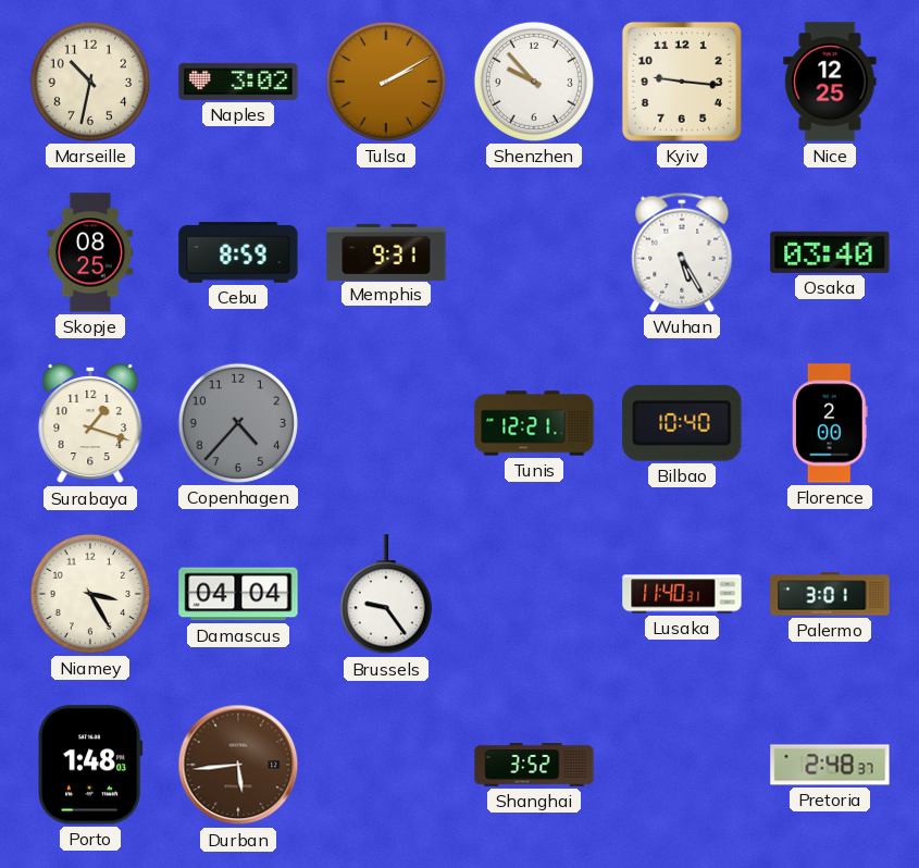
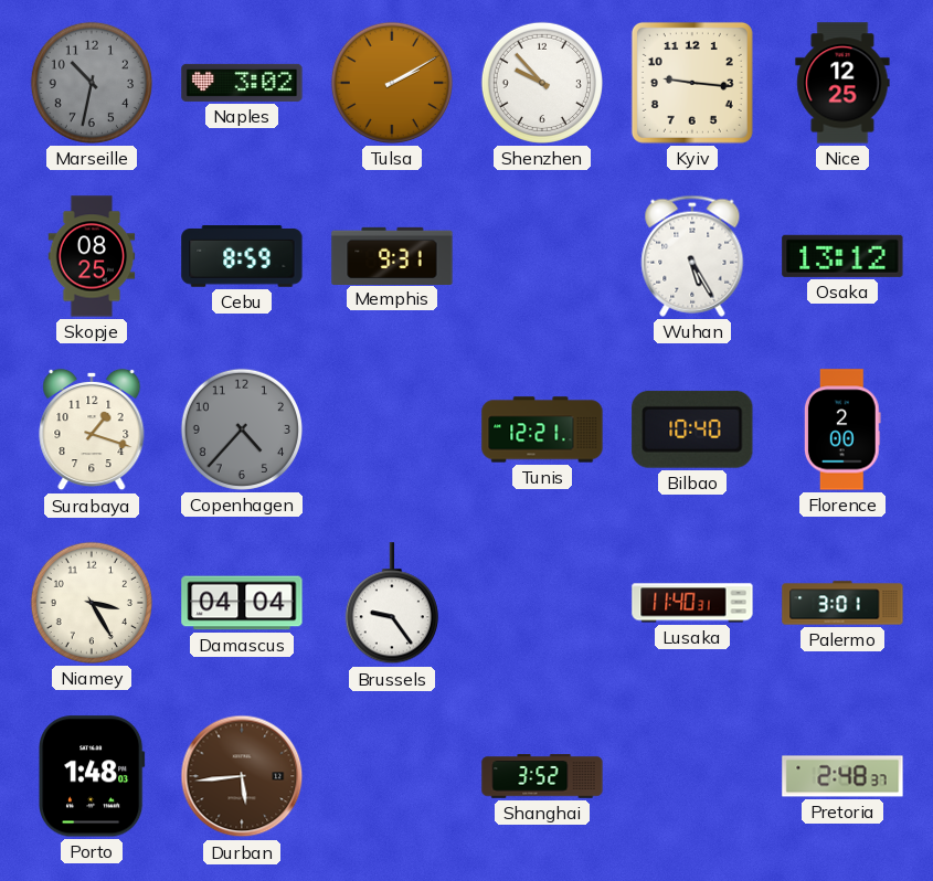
Marseille dial: cream -> grey
Osaka: 03:40 -> 13:12
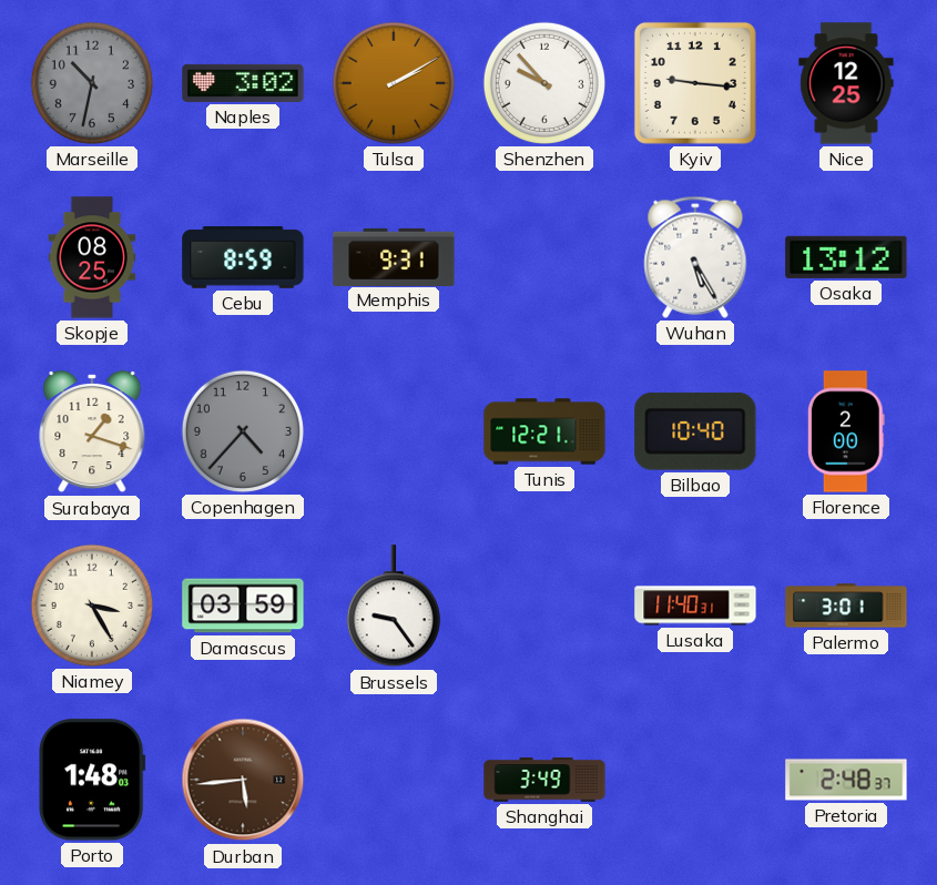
Damascus: 04:04 -> 03:59
Shanghai: 3:52 -> 3:49
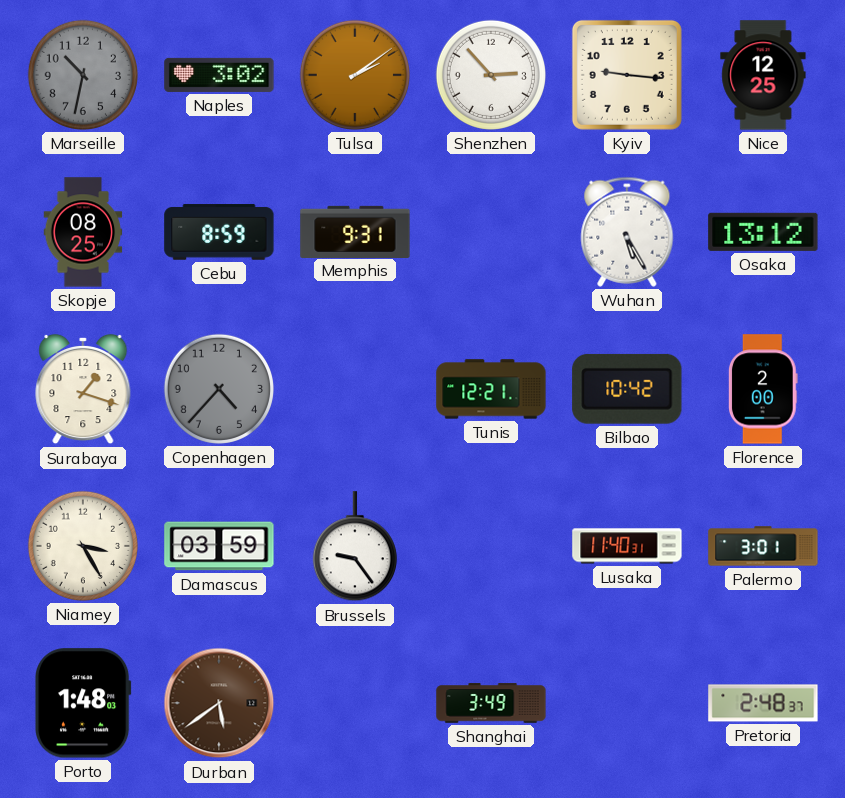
Tulsa: 2:10 -> 2:09
Shenzhen: 9:53 -> 2:53
Bilbao: 10:40 -> 10:42
Durban: 5:44 -> 5:39
